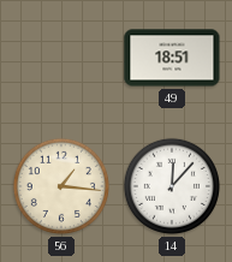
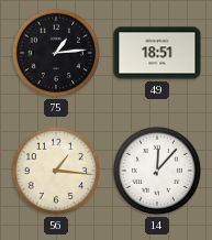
75: none -> 1:14
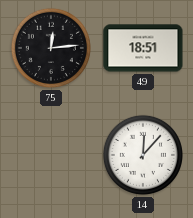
75: 1:14 -> 12:14
56: 1:16 -> none
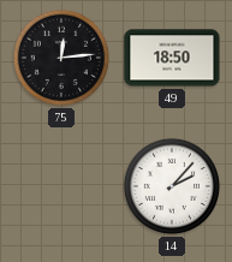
49: 18:51 -> 18:50
14: 12:07 -> 2:07
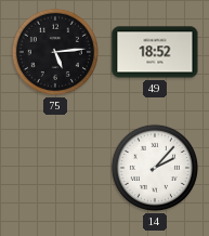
75: 12:14 -> 5:14
49: 18:50 -> 18:52
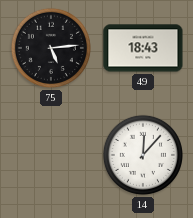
49: 18:52 -> 18:43
14: 2:07 -> 12:07
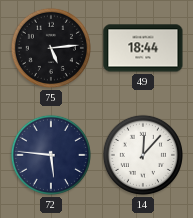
49: 18:43 -> 18:44
72: none -> 5:46
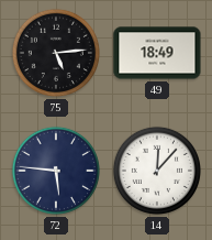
49: 18:44 -> 18:49
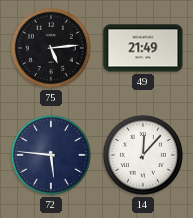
49: 18:49 -> 21:49
